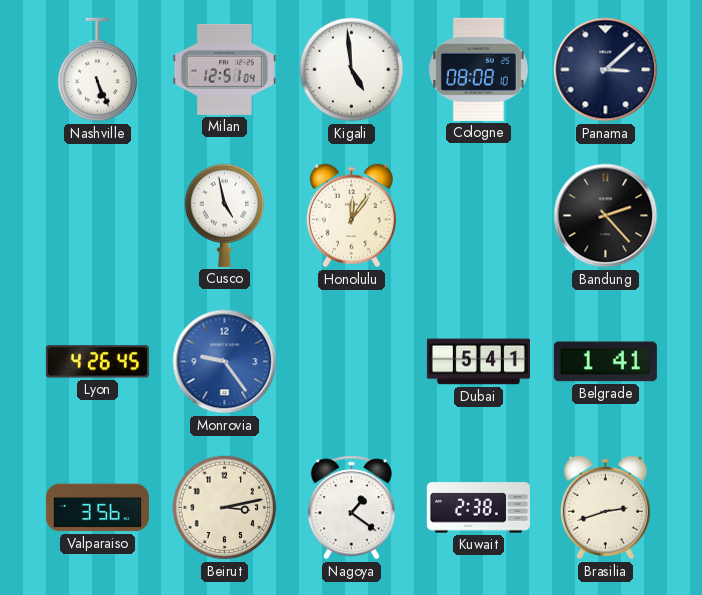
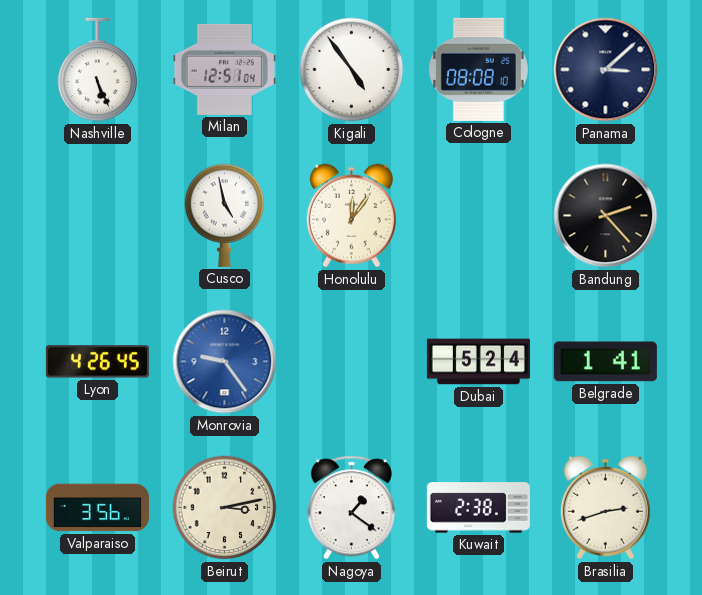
Kigali: 4:59 -> 4:54
Dubai: 5:41 -> 5:24
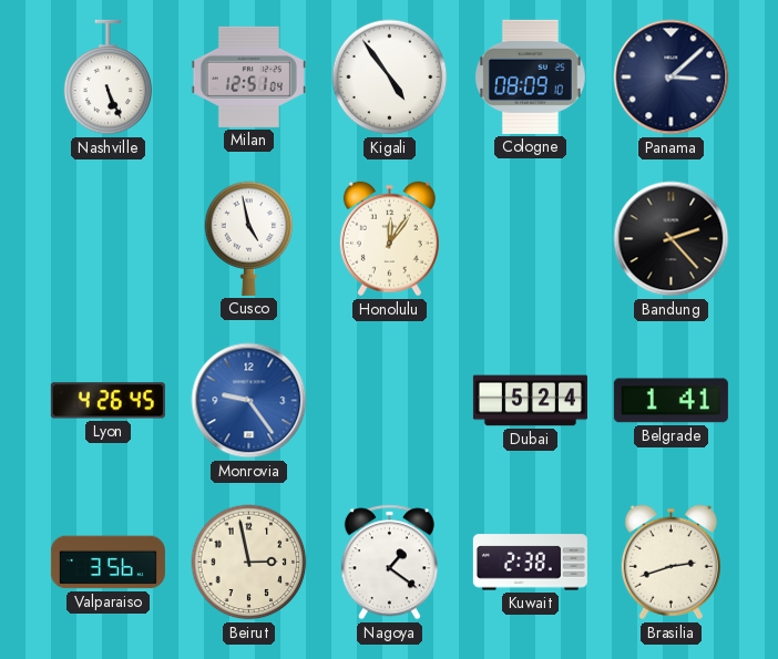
Cologne: 08:08 -> 08:09
Beirut: 3:13 -> 2:58
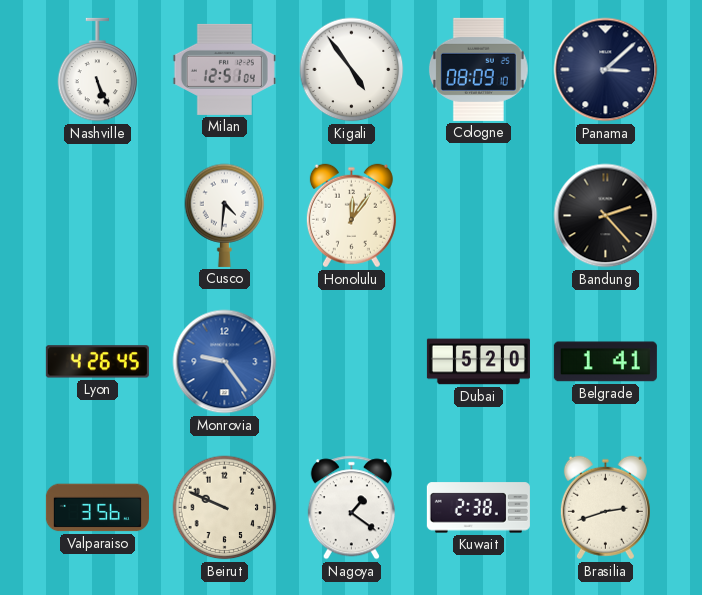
Cusco: 4:58 -> 4:31
Dubai: 5:24 -> 5:20
Beirut: 2:58 -> 9:49
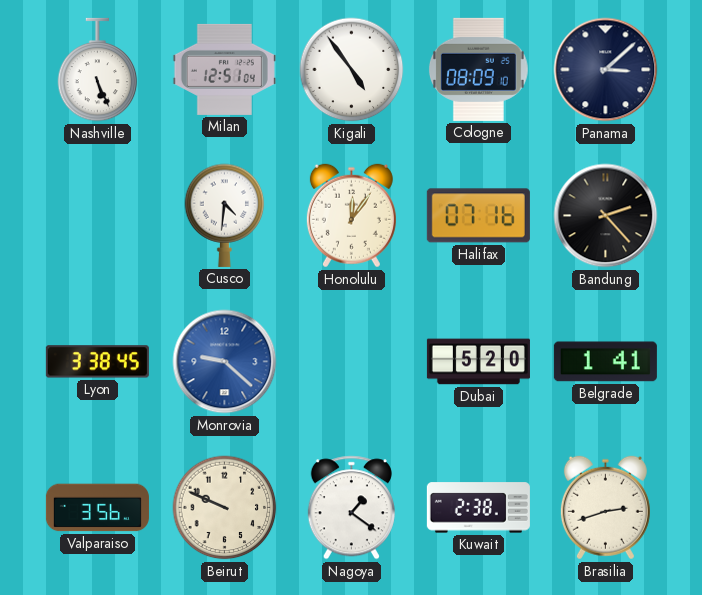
Halifax: none -> 07:16
Lyon: 4:26 -> 3:38
Monrovia: 9:24 -> 9:22
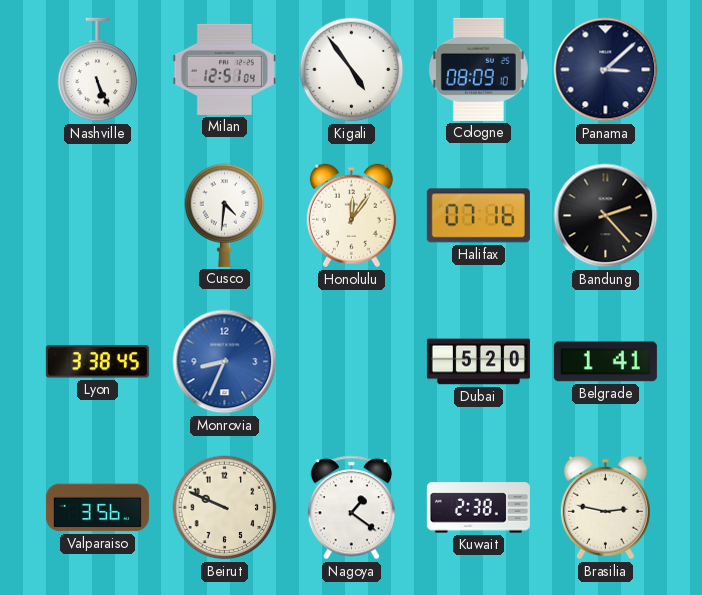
Monrovia: 9:22 -> 8:34
Brasilia: 2:42 -> 2:47
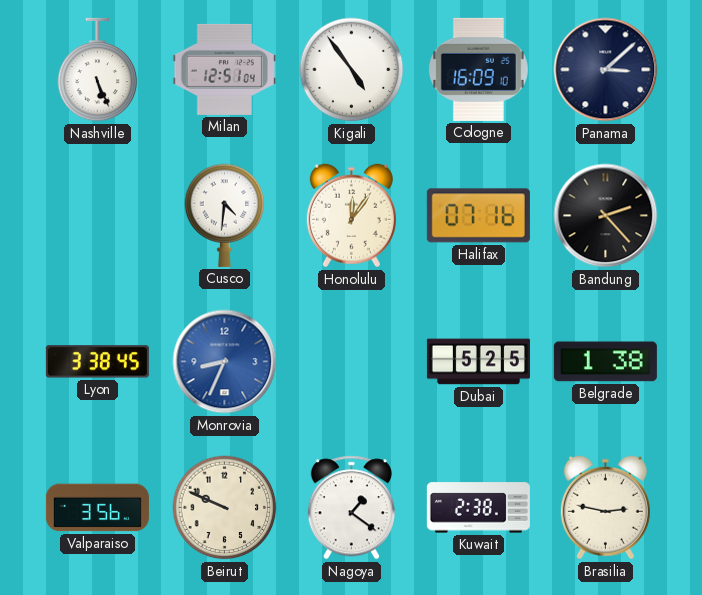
Cologne: 08:09 -> 16:09
Dubai: 5:20 -> 5:25
Belgrade: 1:41 -> 1:38
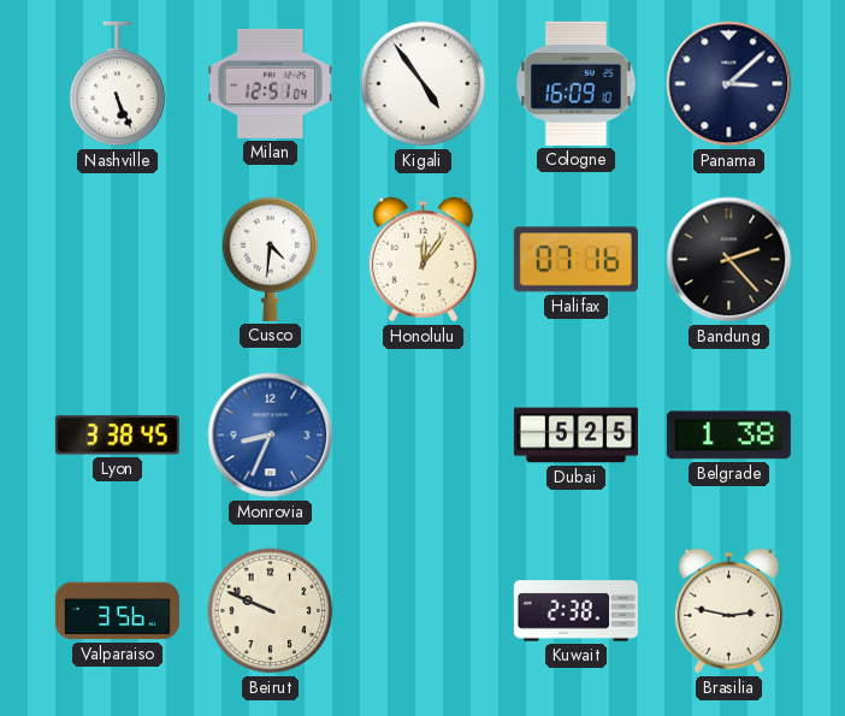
Nagoya: 1:21 -> none
